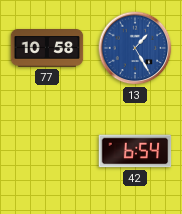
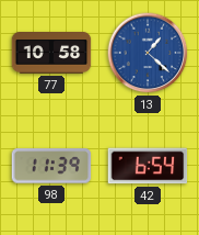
13: 1:25 -> 1:22
98: none -> 11:39
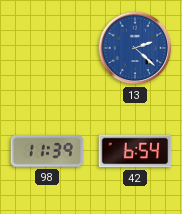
77: 10:58 -> none
13: 1:22 -> 2:22
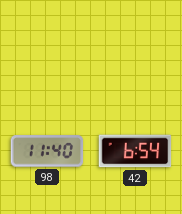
13: 2:22 -> none
98: 11:39 -> 11:40
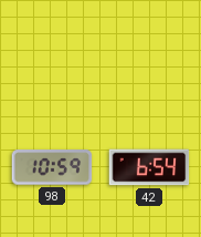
98: 11:40 -> 10:59
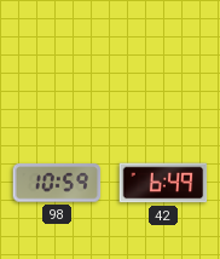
42: 6:54 -> 6:49
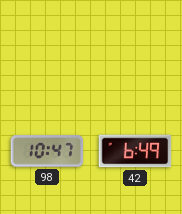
98: 10:59 -> 10:47
